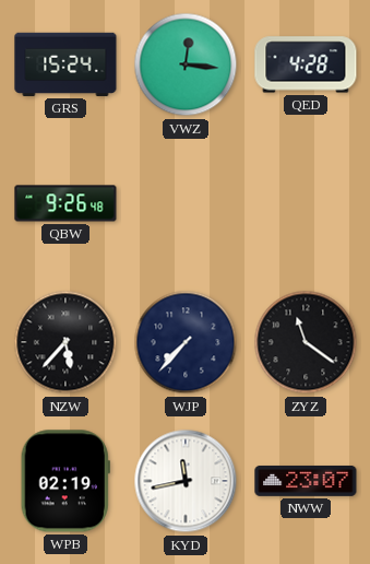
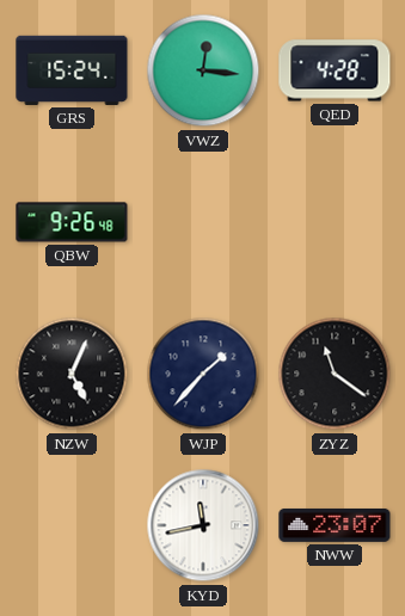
NZW: 5:37 -> 5:04
WJP: 7:37 -> 1:37
WPB: 02:19 -> none
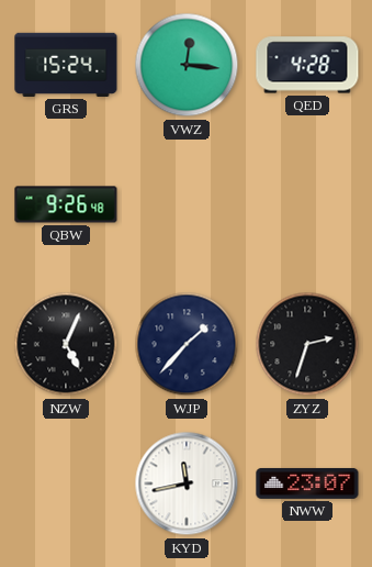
ZYZ: 11:21 -> 2:33
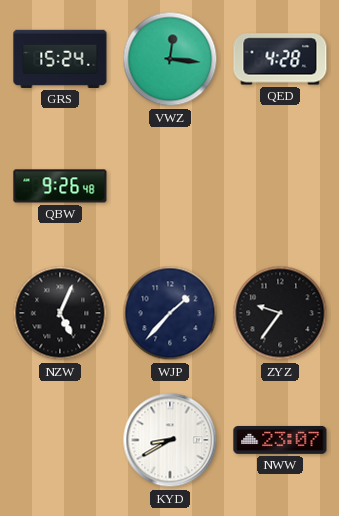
ZYZ: 2:33 -> 9:36
KYD: 11:43 -> 8:40
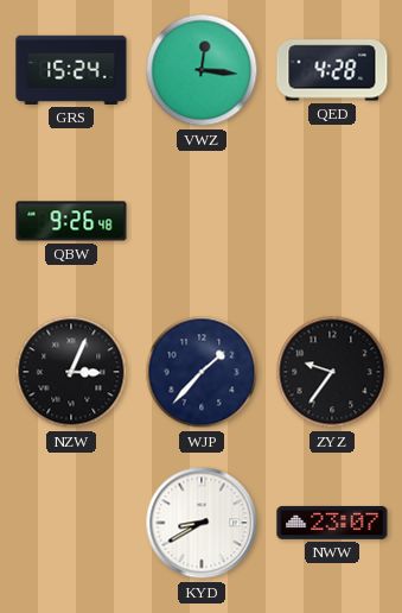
NZW: 5:04 -> 3:04
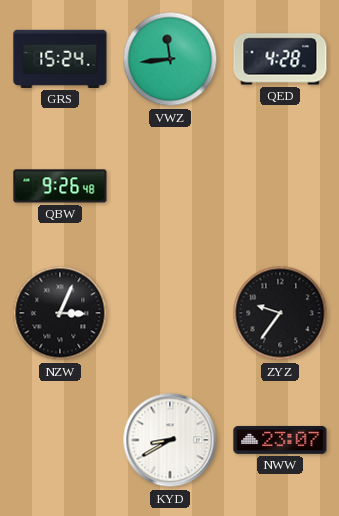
VWZ: 12:16 -> 11:44
WJP: 1:37 -> none
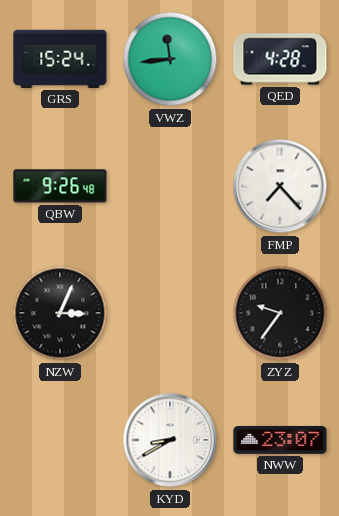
FMP: none -> 7:23
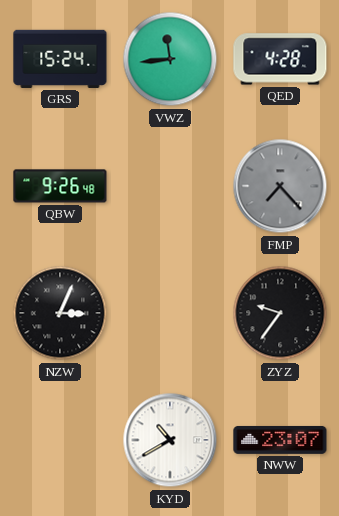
FMP dial: white -> grey
KYD: 8:40 -> 10:40
